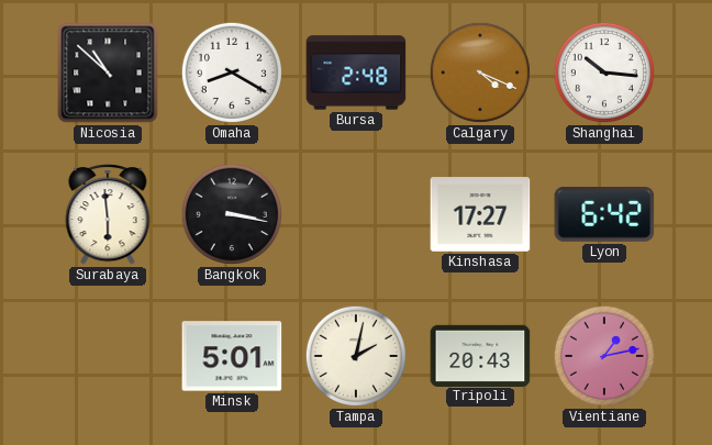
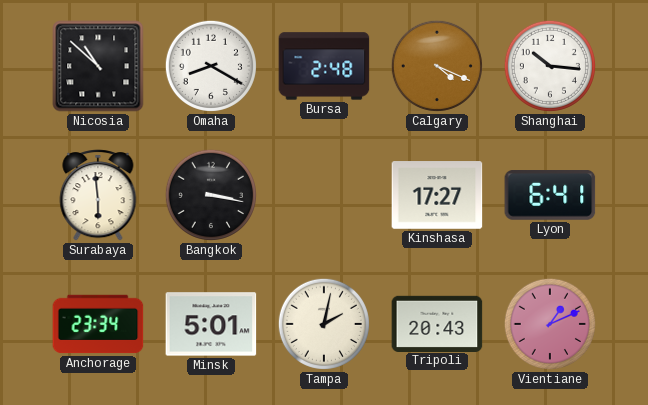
Lyon: 6:42 -> 6:41
Anchorage: none -> 23:34
Vientiane: 1:13 -> 1:11
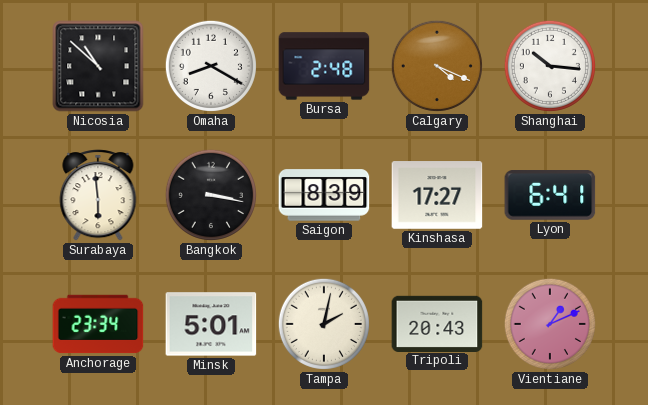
Saigon: none -> 8:39
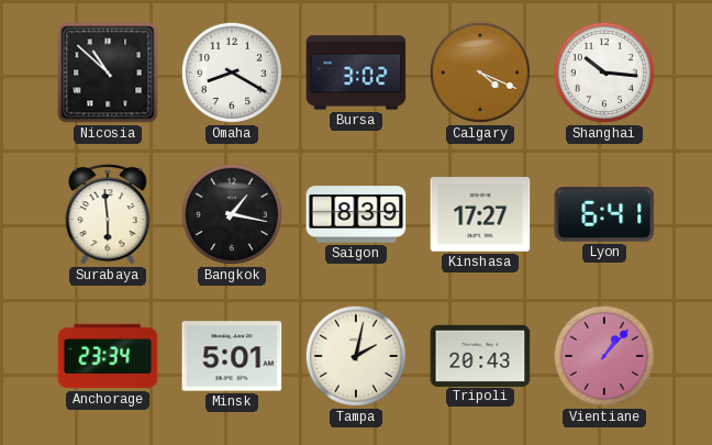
Bursa: 2:48 -> 3:02
Bangkok: 3:17 -> 1:17
Vientiane: 1:11 -> 1:07
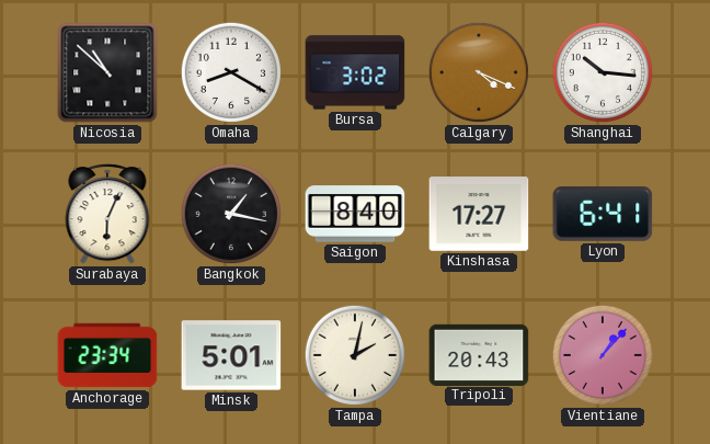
Surabaya: 5:59 -> 6:04
Saigon: 8:39 -> 8:40
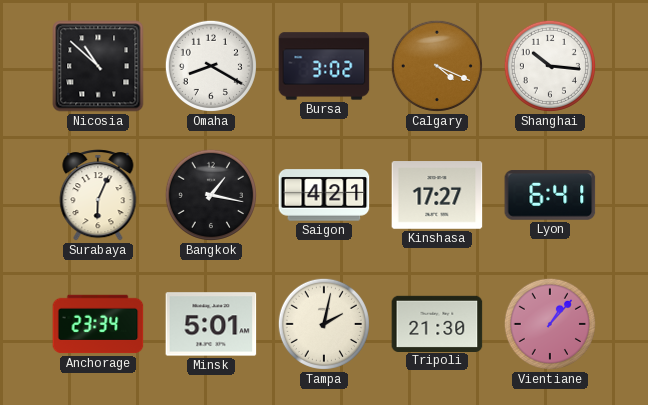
Saigon: 8:40 -> 4:21
Tripoli: 20:43 -> 21:30
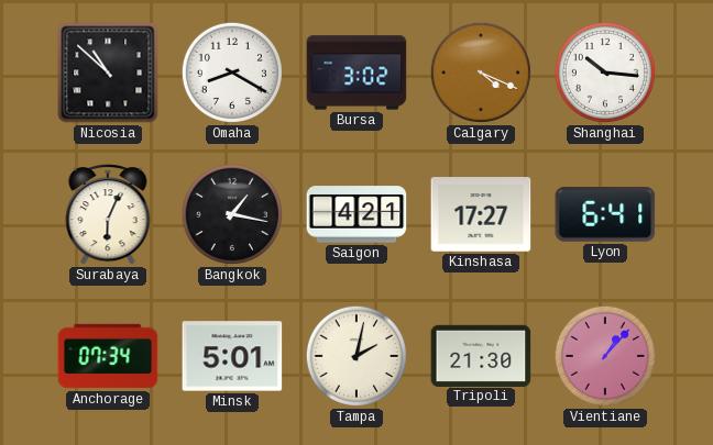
Anchorage: 23:34 -> 07:34
